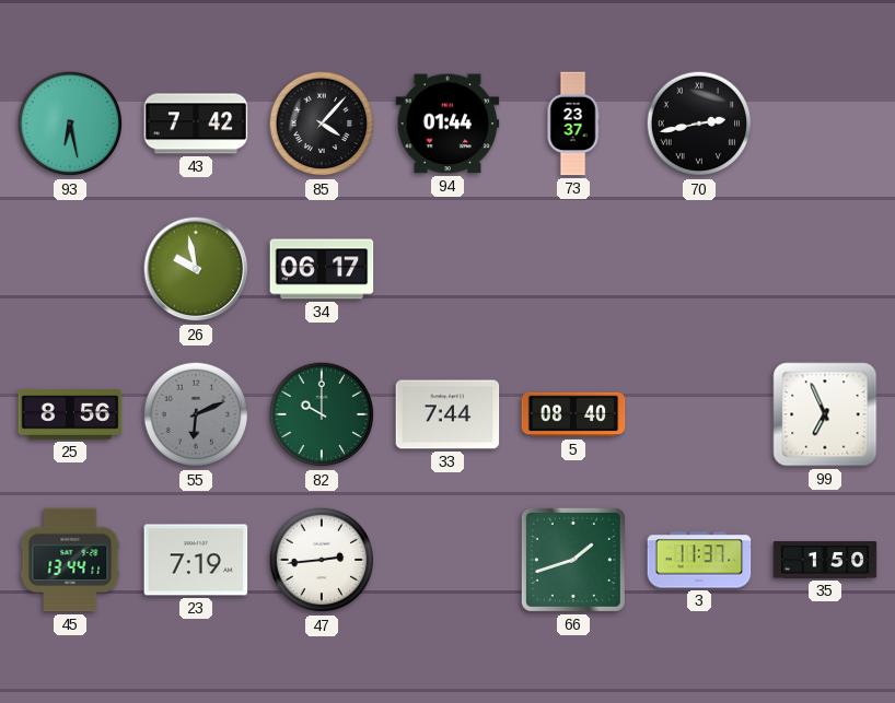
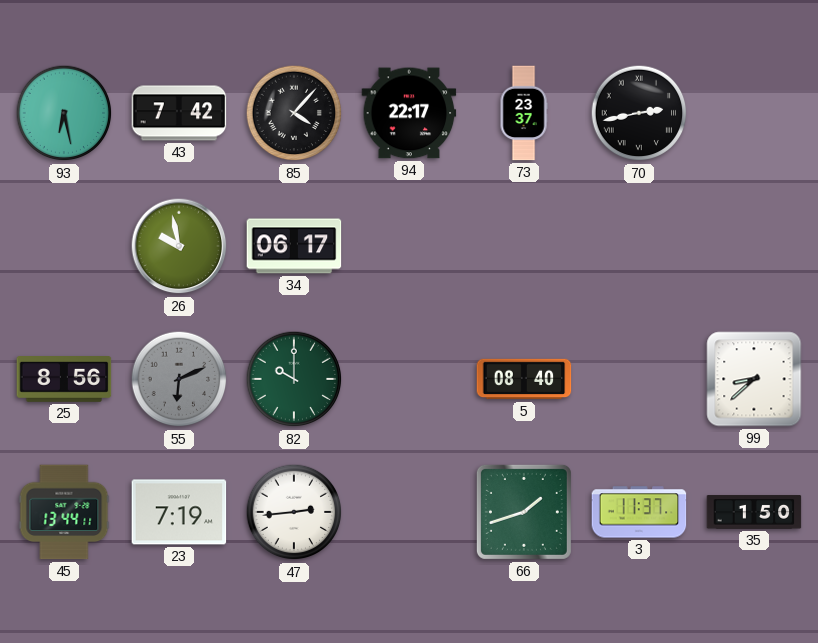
94: 01:44 -> 22:17
33: 7:44 -> none
99: 6:56 -> 8:38
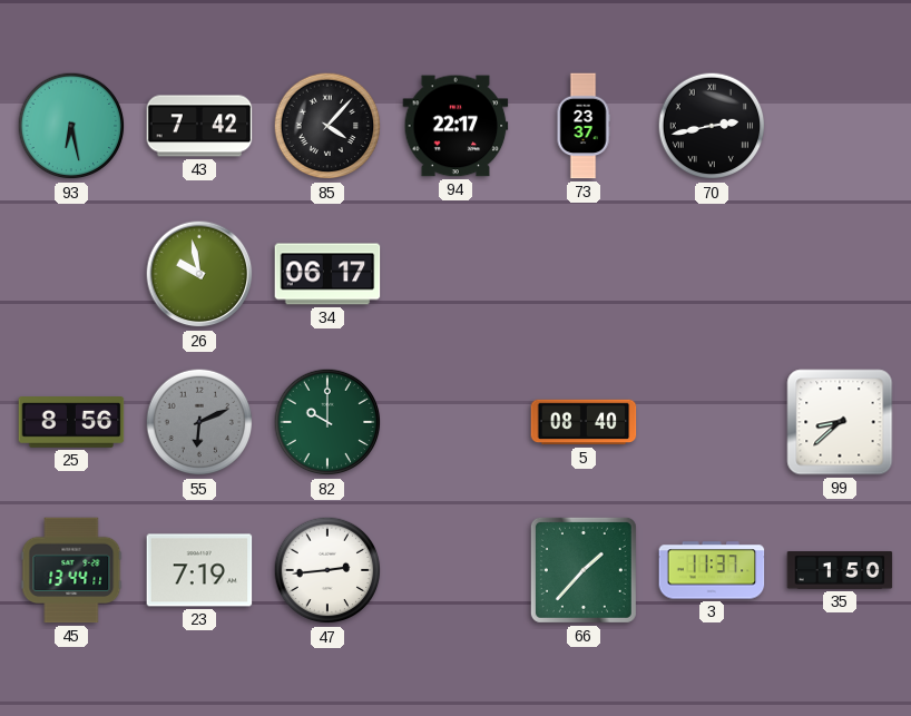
66: 1:42 -> 1:37
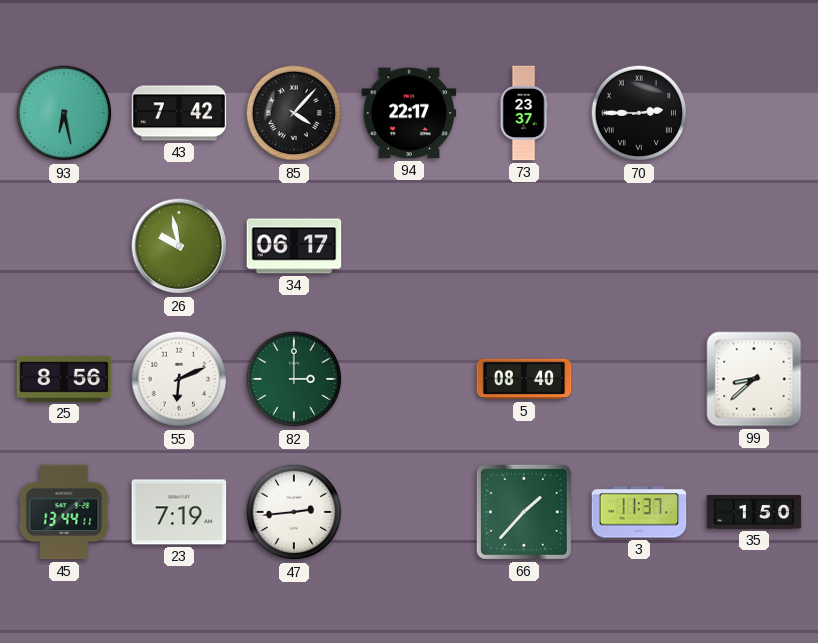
70: 2:43 -> 2:45
55 dial: grey -> white
82: 10:00 -> 3:00
